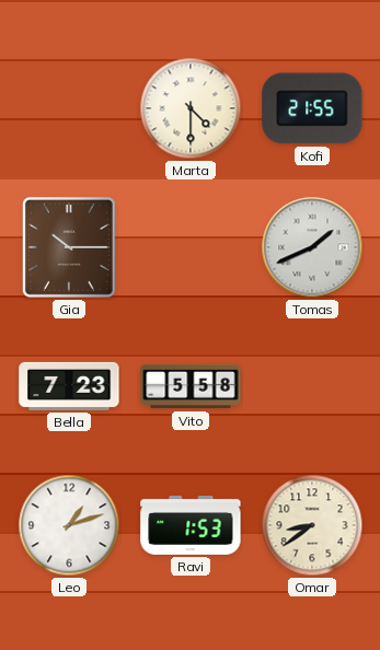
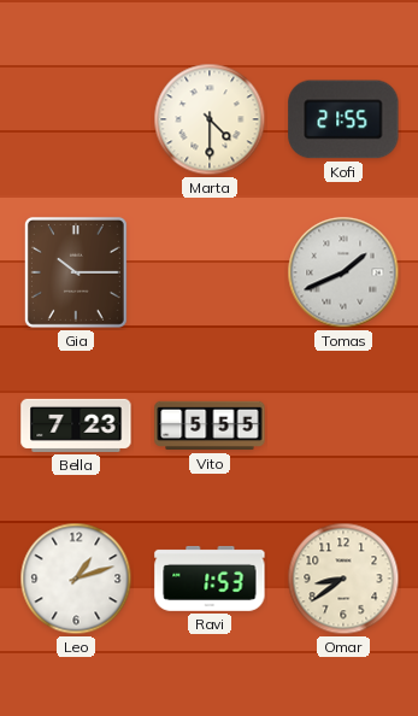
Vito: 5:58 -> 5:55
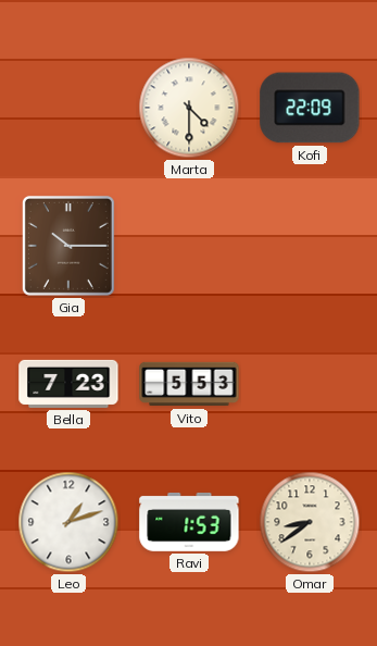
Kofi: 21:55 -> 22:09
Tomas: 1:41 -> none
Vito: 5:55 -> 5:53
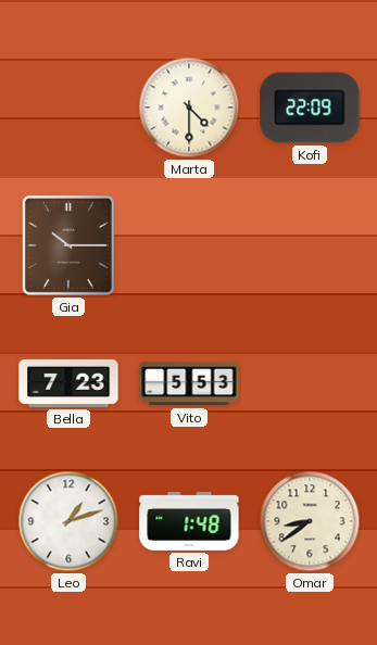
Ravi: 1:53 -> 1:48
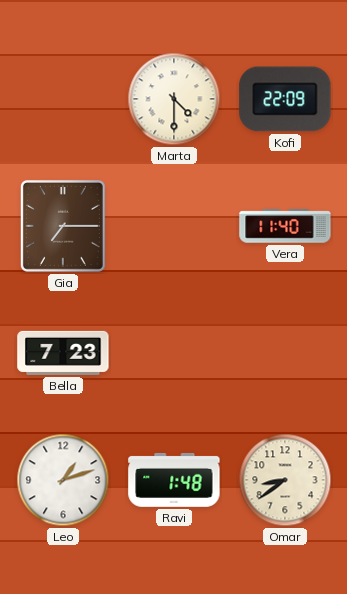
Gia: 10:15 -> 7:15
Vera: none -> 11:40
Vito: 5:53 -> none
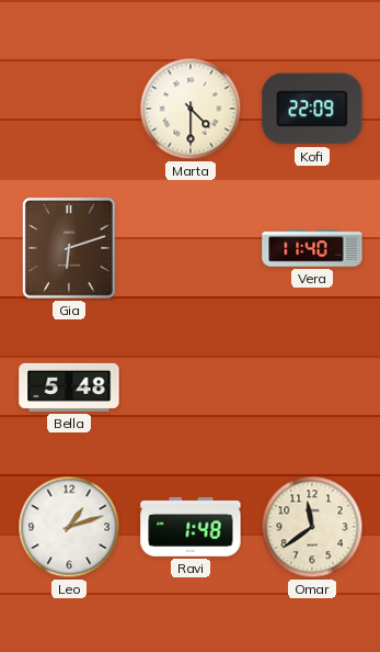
Gia: 7:15 -> 6:12
Bella: 7:23 -> 5:48
Omar: 8:39 -> 11:39
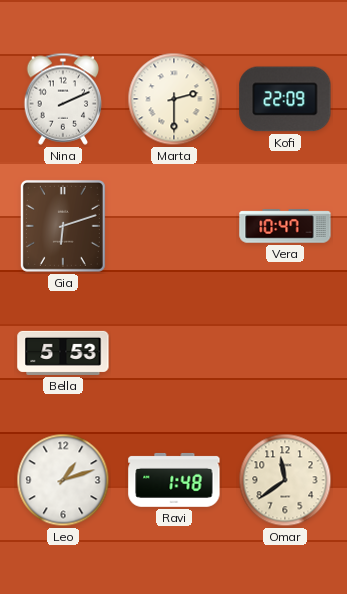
Nina: none -> 2:11
Marta: 4:30 -> 2:30
Vera: 11:40 -> 10:47
Bella: 5:48 -> 5:53
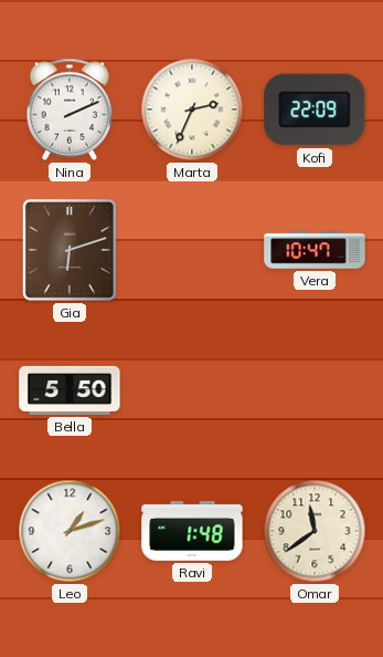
Marta: 2:30 -> 2:34
Bella: 5:53 -> 5:50
